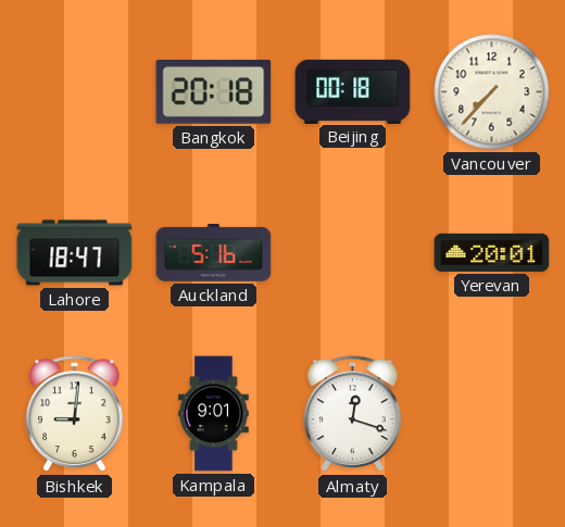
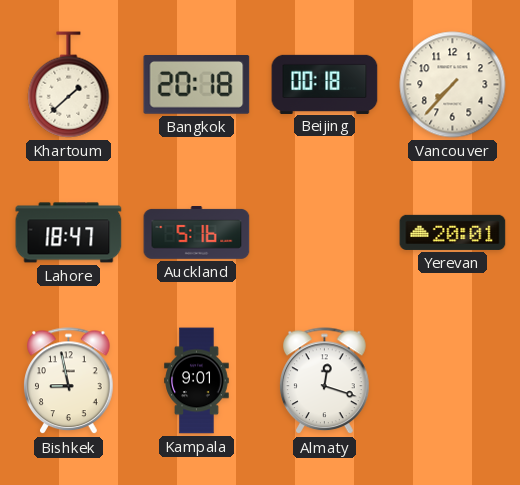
Khartoum: none -> 1:38
Bishkek: 9:01 -> 8:58
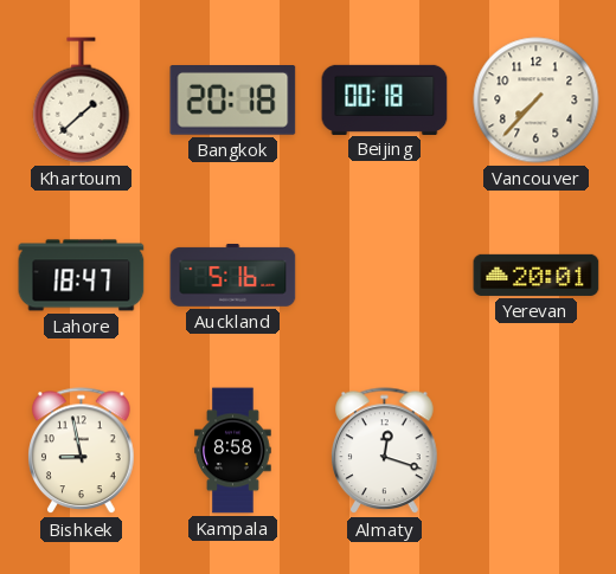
Kampala: 9:01 -> 8:58
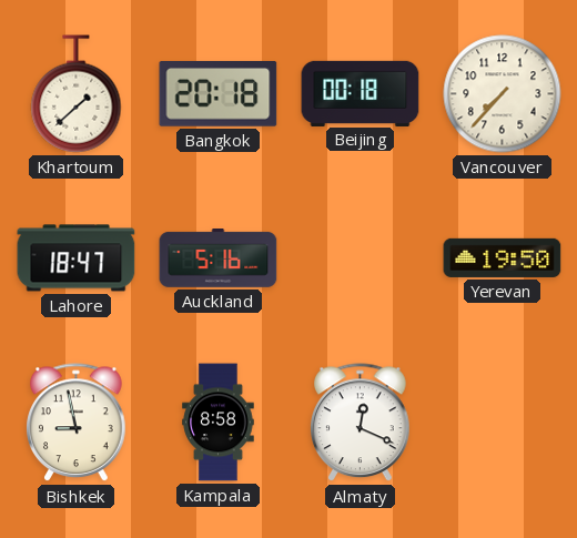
Yerevan: 20:01 -> 19:50
Almaty: 12:18 -> 12:19
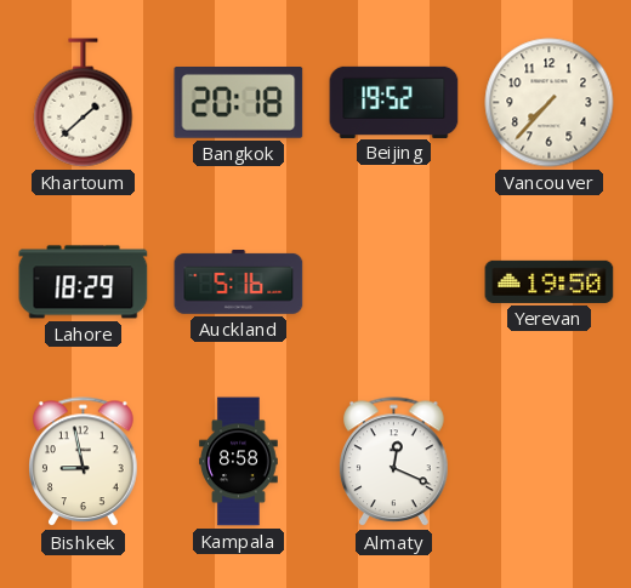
Beijing: 00:18 -> 19:52
Lahore: 18:47 -> 18:29
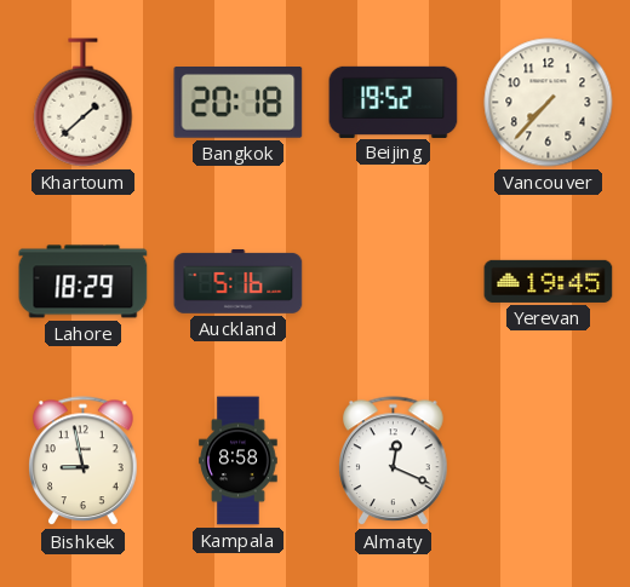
Yerevan: 19:50 -> 19:45
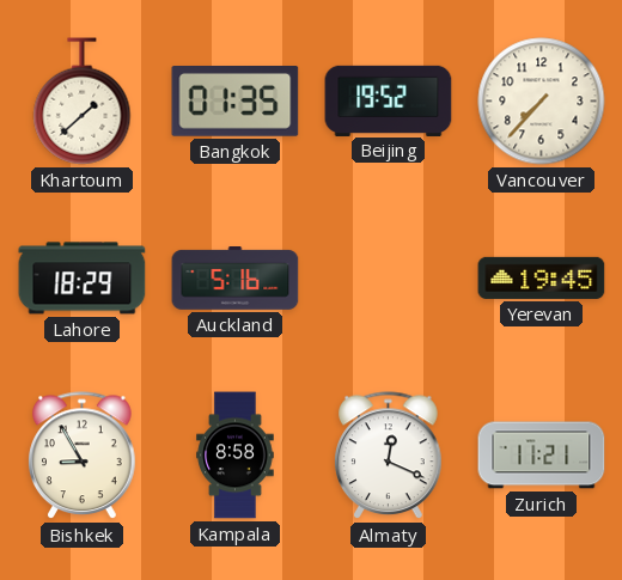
Bangkok: 20:18 -> 01:35
Bishkek: 8:58 -> 8:55
Zurich: none -> 11:21
